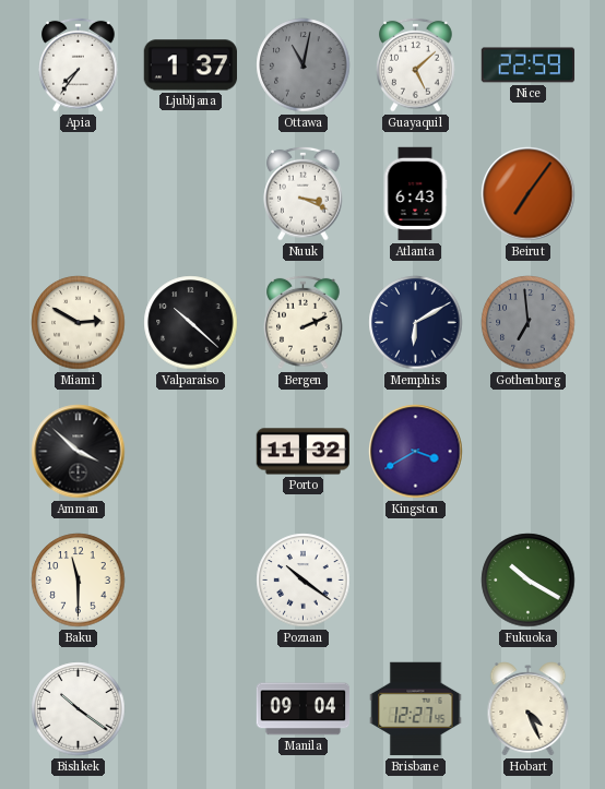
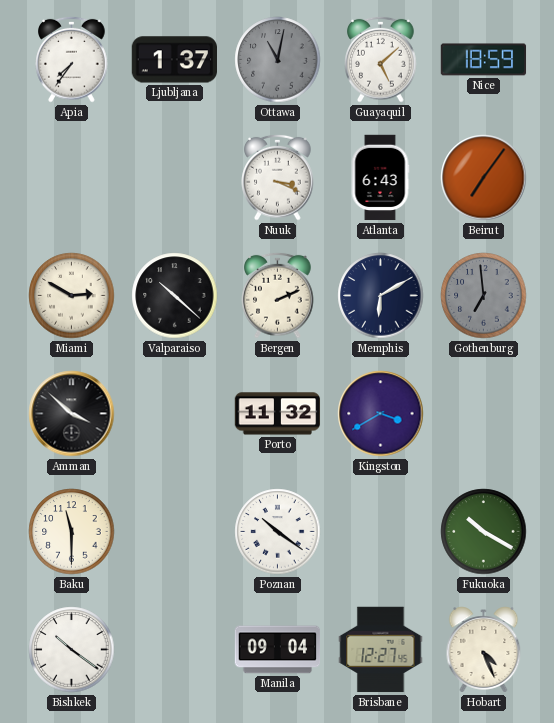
Nice: 22:59 -> 18:59
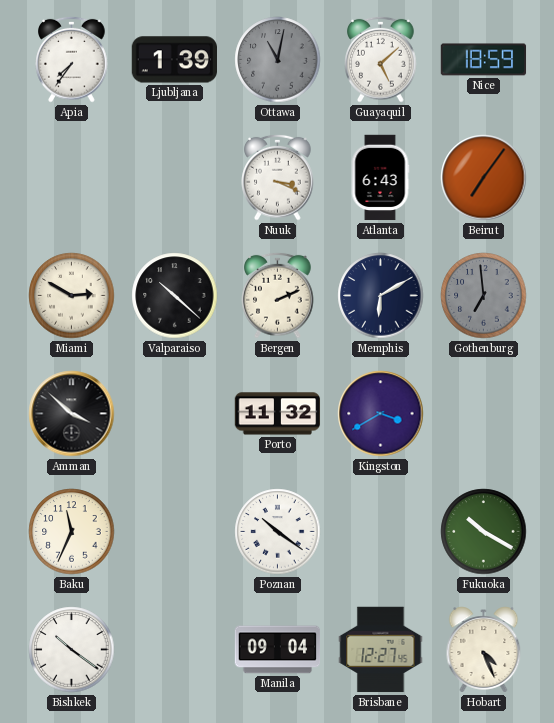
Ljubljana: 1:37 -> 1:39
Baku: 11:30 -> 11:34
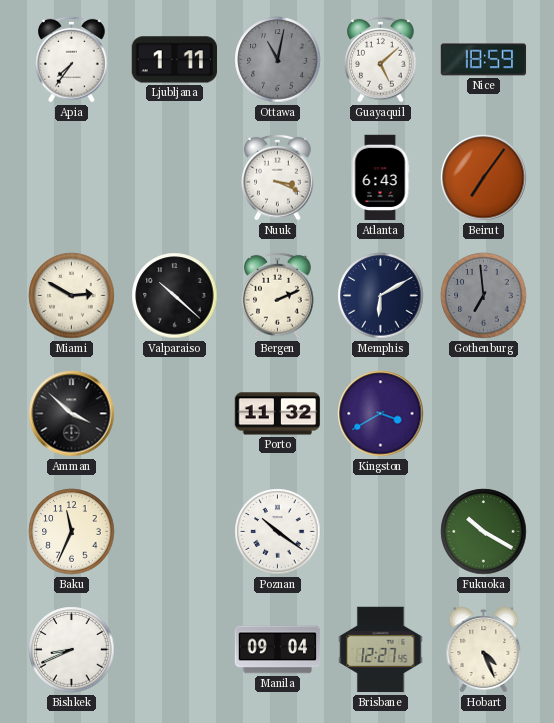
Ljubljana: 1:39 -> 1:11
Bishkek: 10:21 -> 8:41
